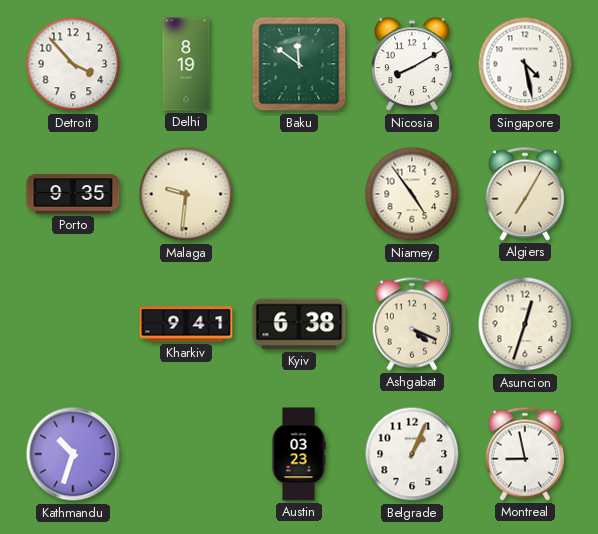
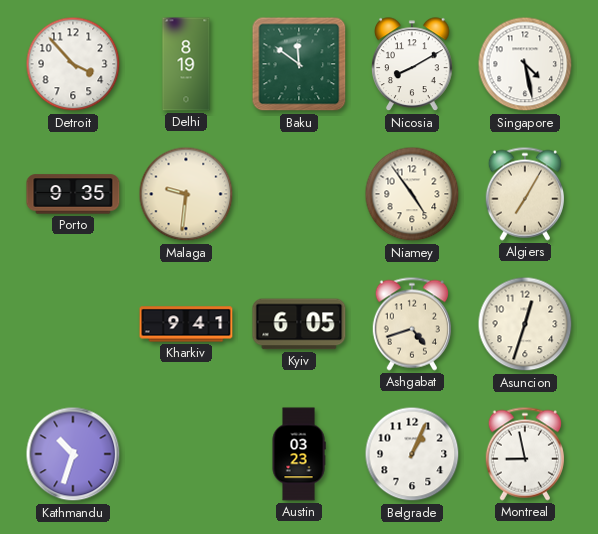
Kyiv: 6:38 -> 6:05
Ashgabat: 4:19 -> 4:42
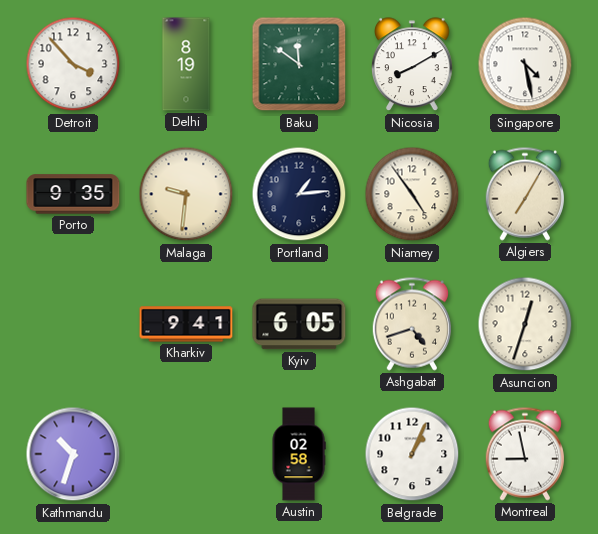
Portland: none -> 1:14
Austin: 03:23 -> 02:58
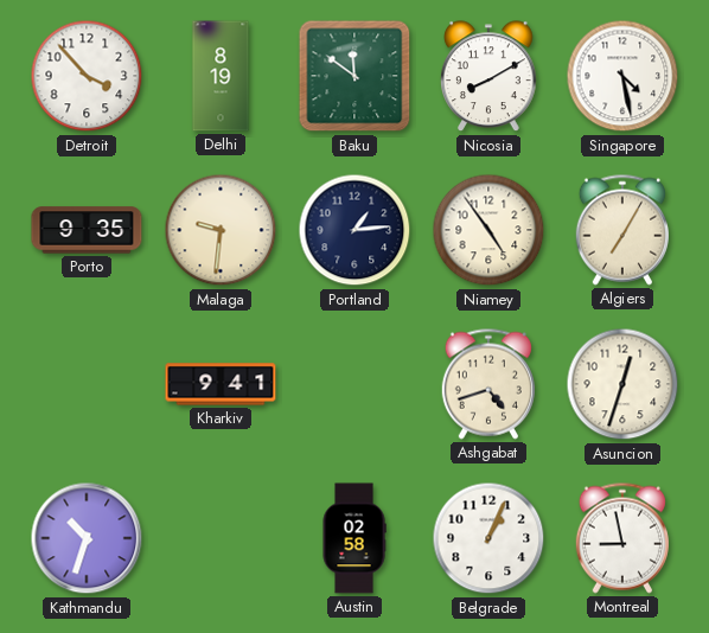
Kyiv: 6:05 -> none
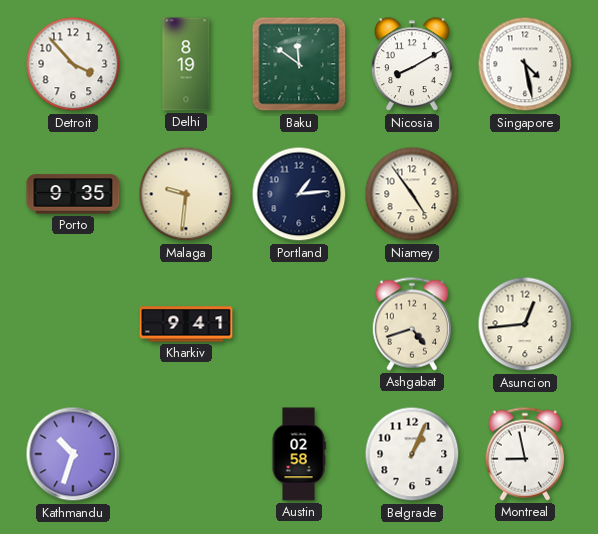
Algiers: 7:05 -> none
Asuncion: 12:33 -> 12:44
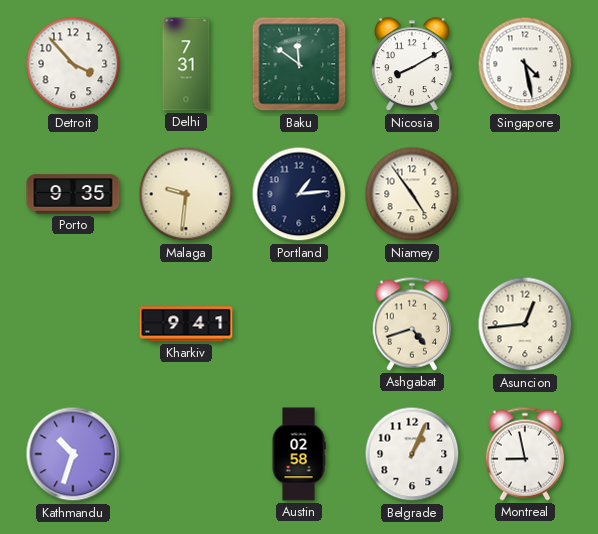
Delhi: 8:19 -> 7:31
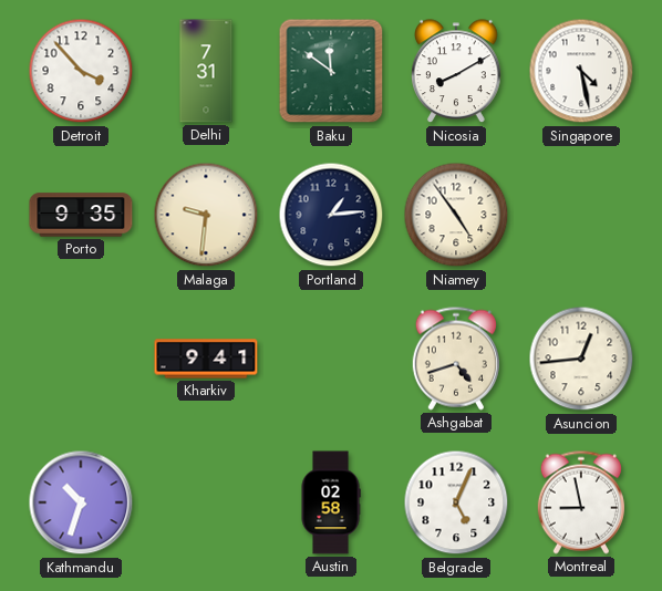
Belgrade: 1:04 -> 5:04
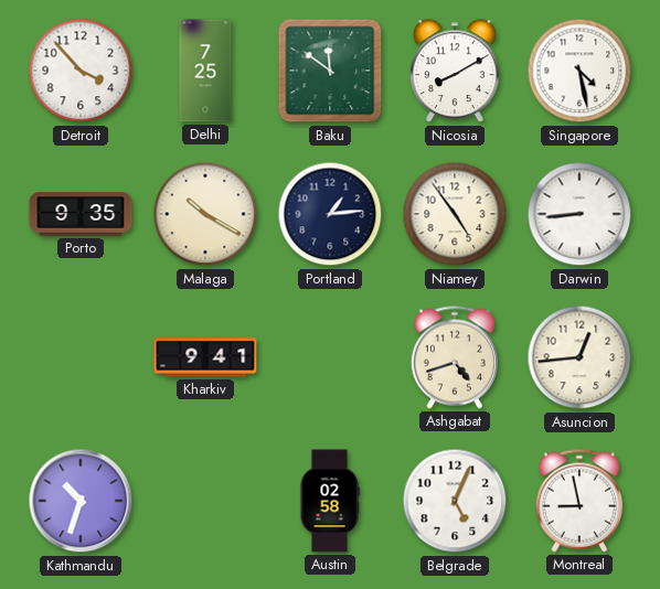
Delhi: 7:31 -> 7:25
Malaga: 9:31 -> 10:20
Darwin: none -> 8:44
